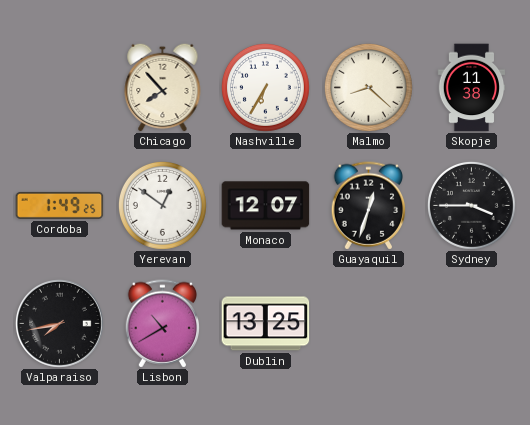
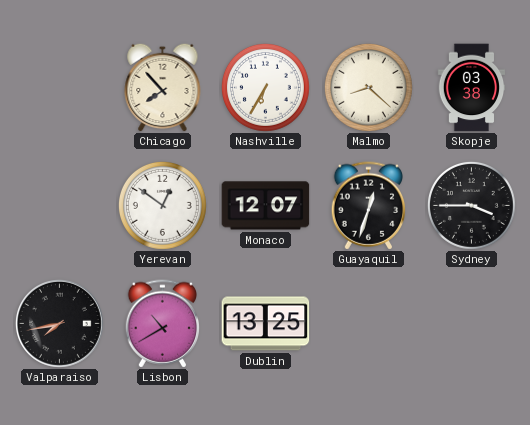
Skopje: 11:38 -> 03:38
Cordoba: 1:49 -> none
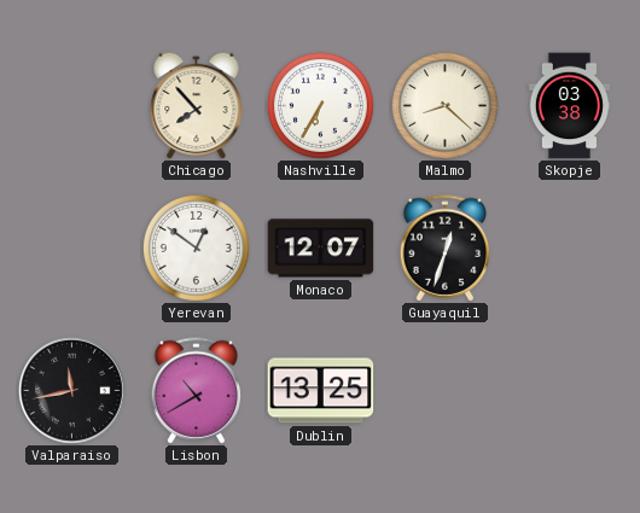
Sydney: 3:45 -> none
Valparaiso: 7:43 -> 11:43
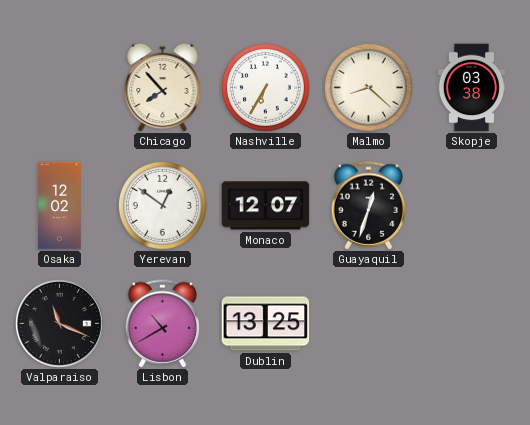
Osaka: none -> 12:02
Valparaiso: 11:43 -> 11:19
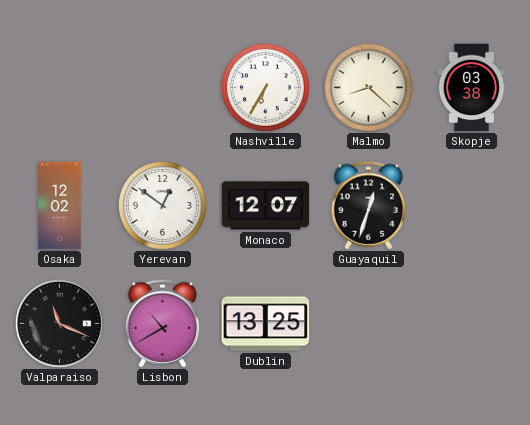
Chicago: 7:53 -> none
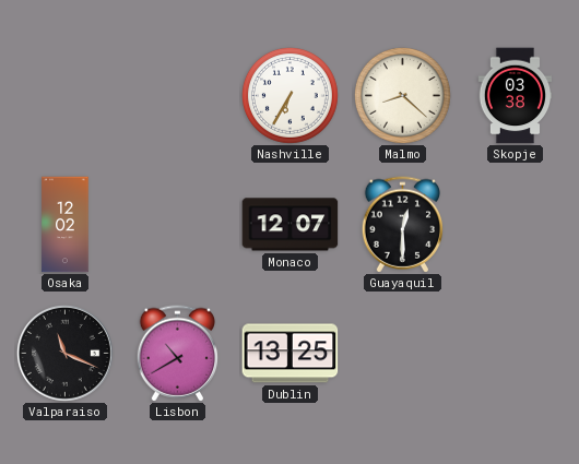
Yerevan: 12:51 -> none
Guayaquil: 12:33 -> 12:30
